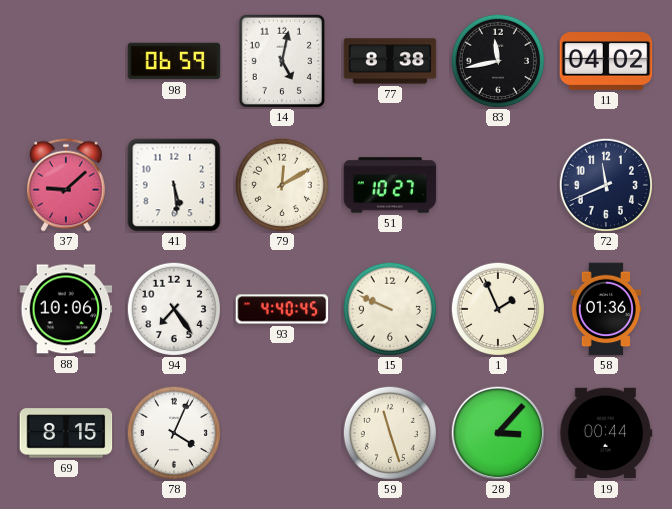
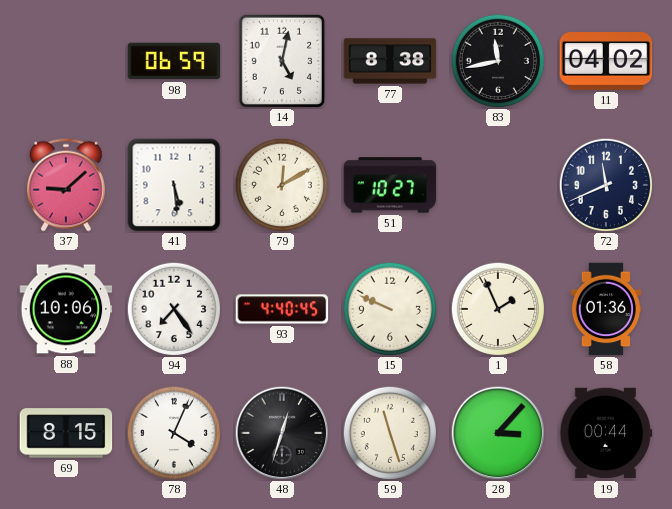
48: none -> 12:33
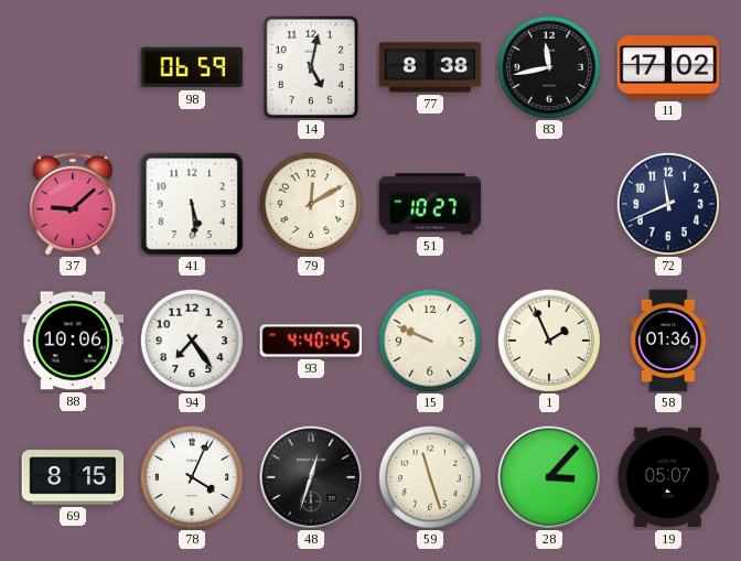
11: 04:02 -> 17:02
19: 00:44 -> 05:07
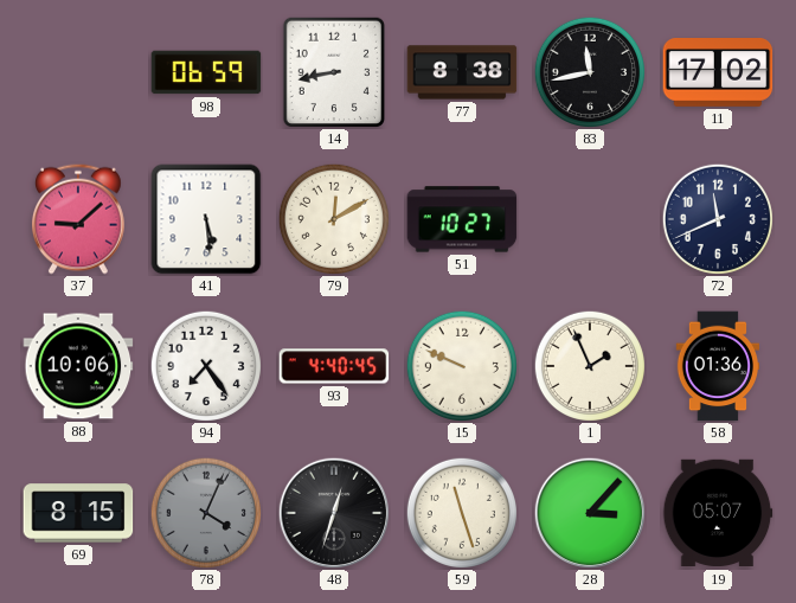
14: 5:02 -> 8:43
78 dial: white -> grey
